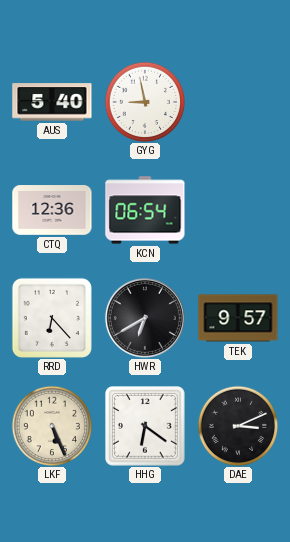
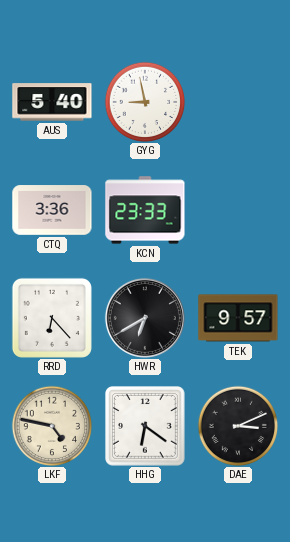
CTQ: 12:36 -> 3:36
KCN: 06:54 -> 23:33
LKF: 5:26 -> 4:47
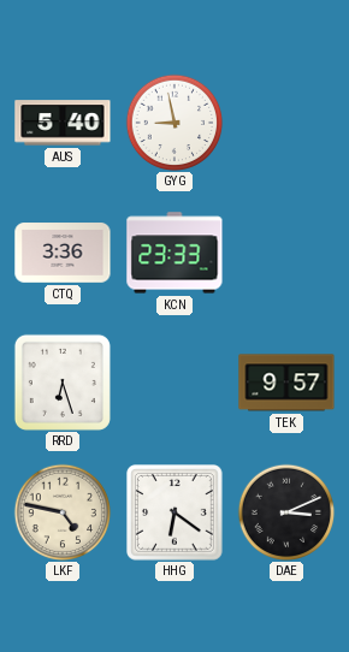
RRD: 6:23 -> 6:27
HWR: 6:40 -> none
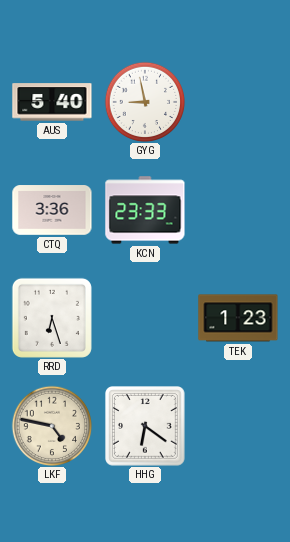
TEK: 9:57 -> 1:23
DAE: 3:11 -> none
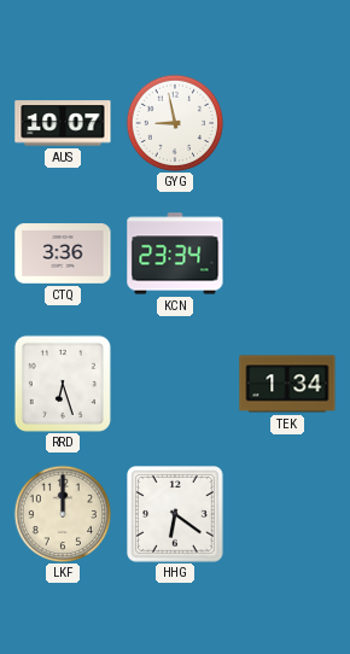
AUS: 5:40 -> 10:07
KCN: 23:33 -> 23:34
TEK: 1:23 -> 1:34
LKF: 4:47 -> 12:00
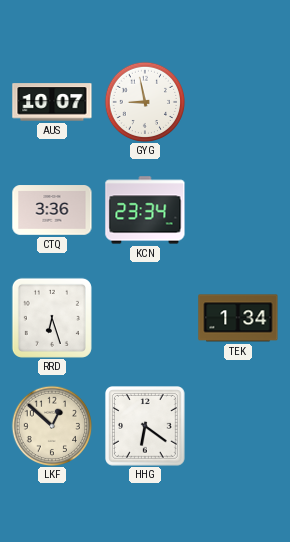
LKF: 12:00 -> 12:52
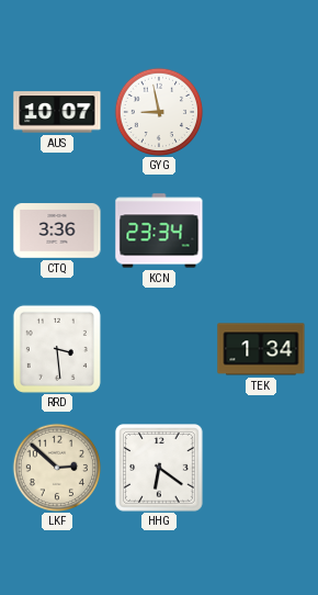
RRD: 6:27 -> 3:29
LKF: 12:52 -> 2:52
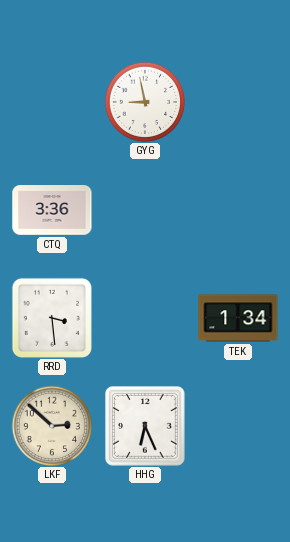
AUS: 10:07 -> none
KCN: 23:34 -> none
HHG: 6:21 -> 6:26
